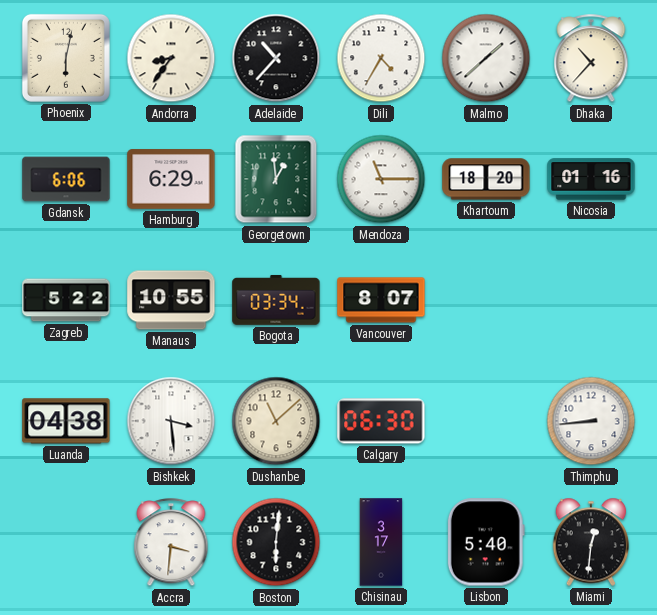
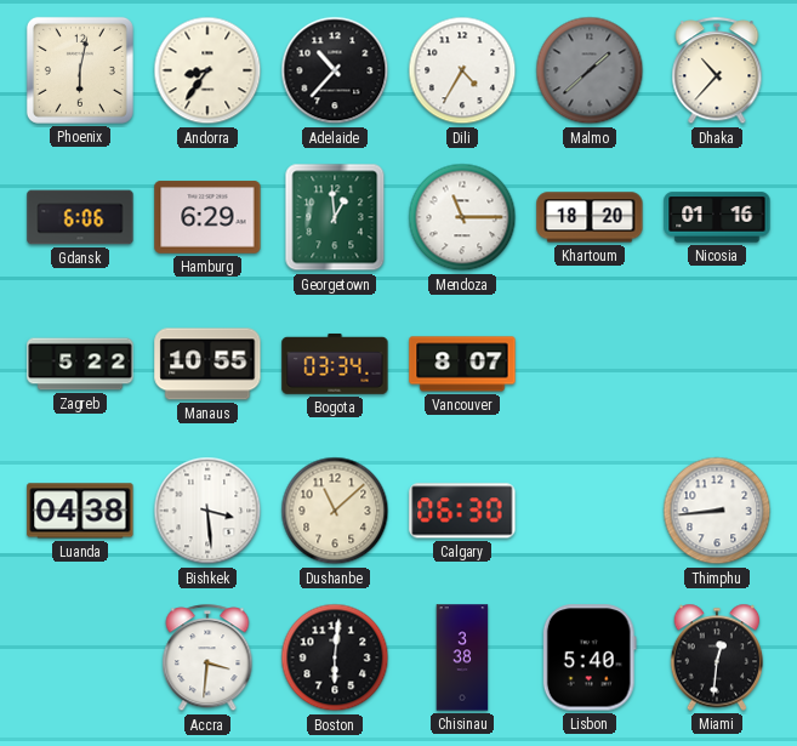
Malmo dial: white -> grey
Chisinau: 3:17 -> 3:38
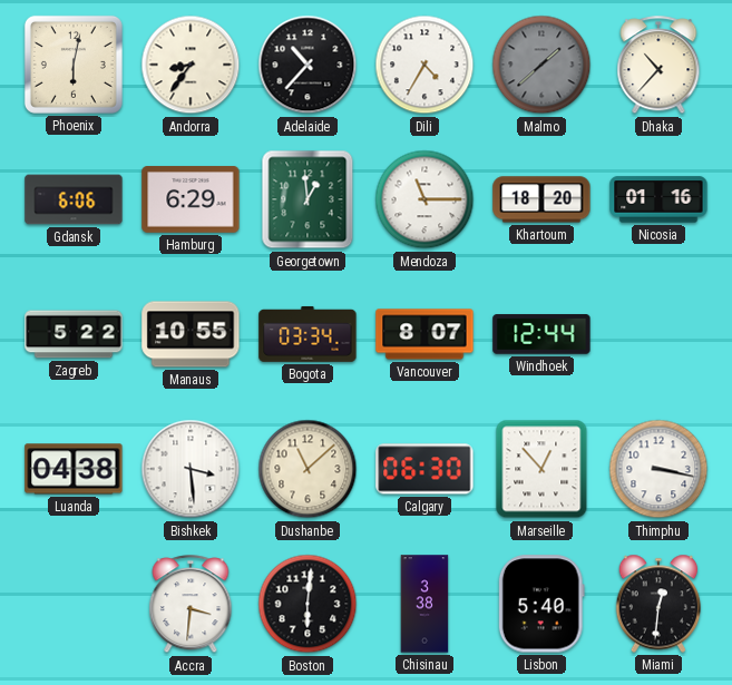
Windhoek: none -> 12:44
Marseille: none -> 12:53
Thimphu: 8:44 -> 3:17
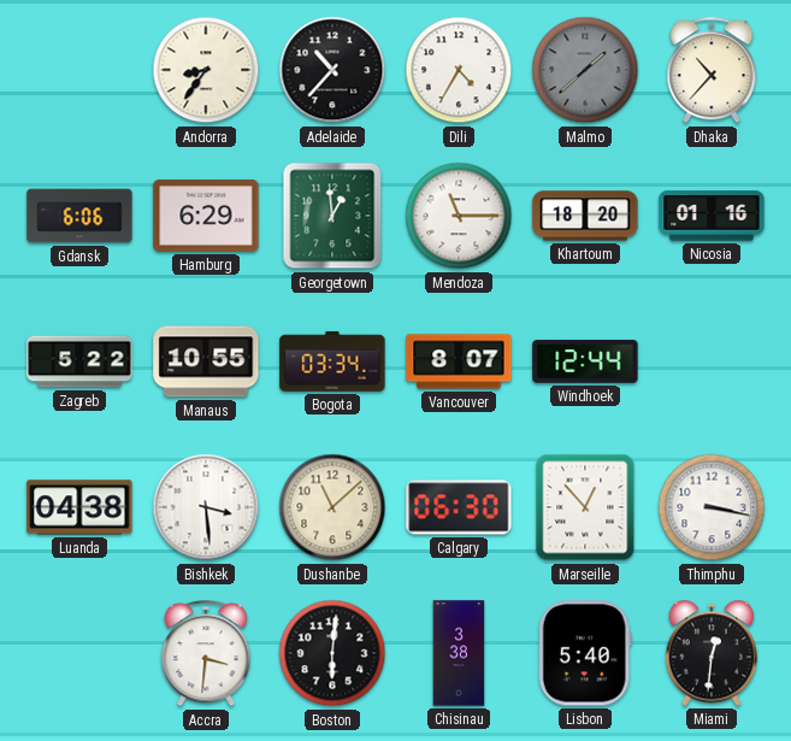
Phoenix: 6:02 -> none
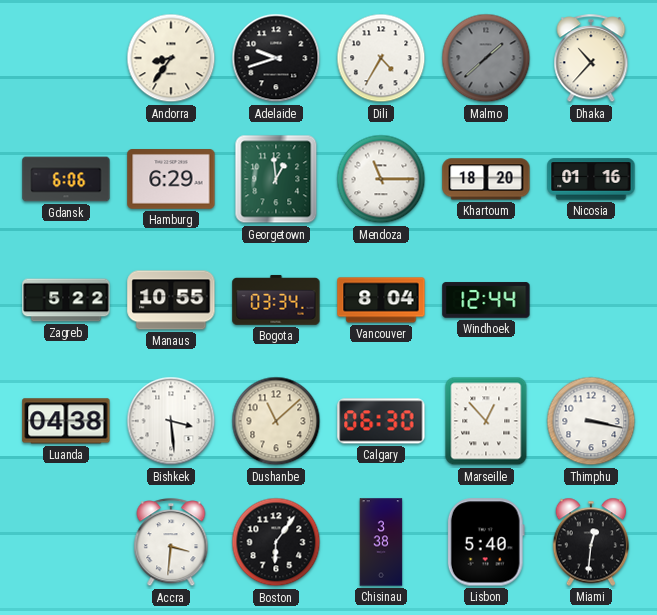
Adelaide: 10:37 -> 9:42
Vancouver: 8:07 -> 8:04
Boston: 6:01 -> 6:06
